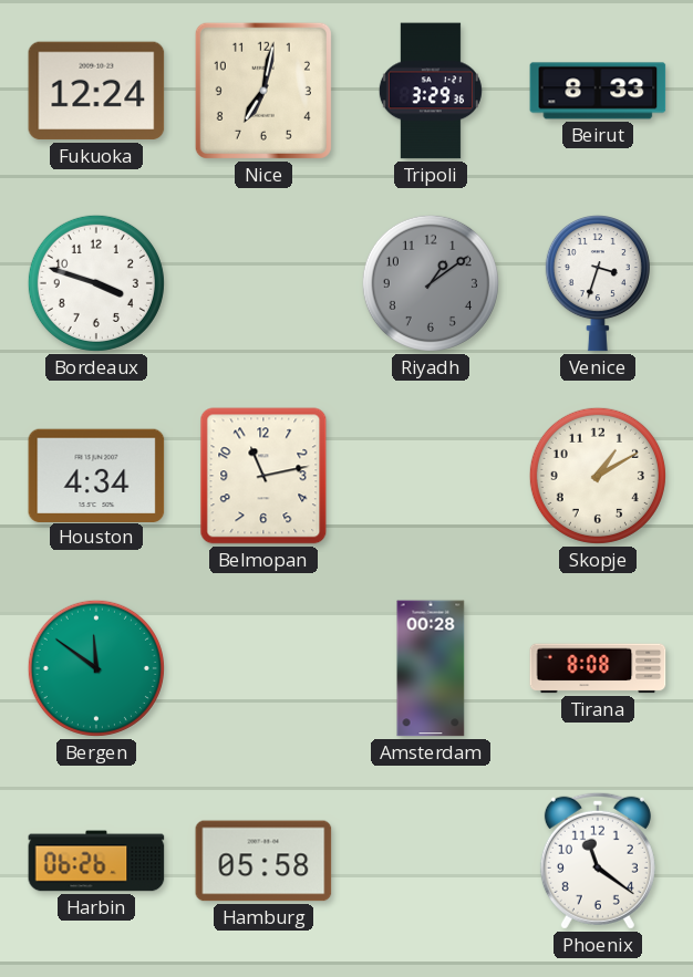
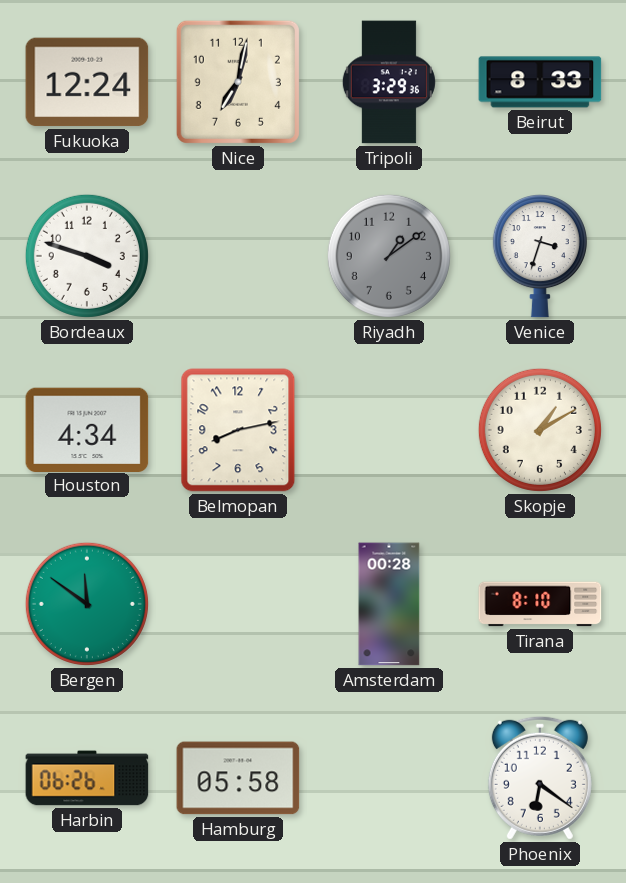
Belmopan: 11:13 -> 8:13
Tirana: 8:08 -> 8:10
Phoenix: 11:21 -> 6:21
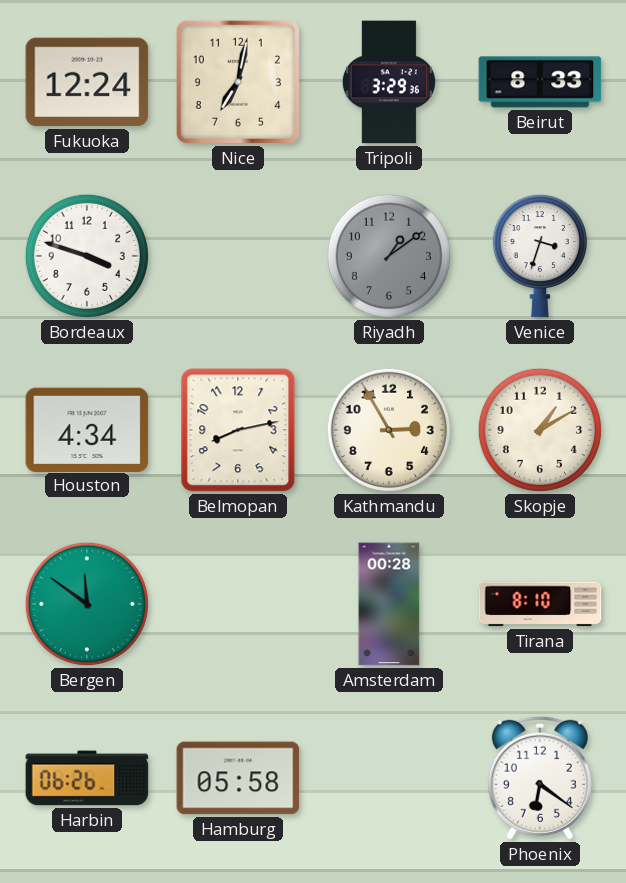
Kathmandu: none -> 2:55
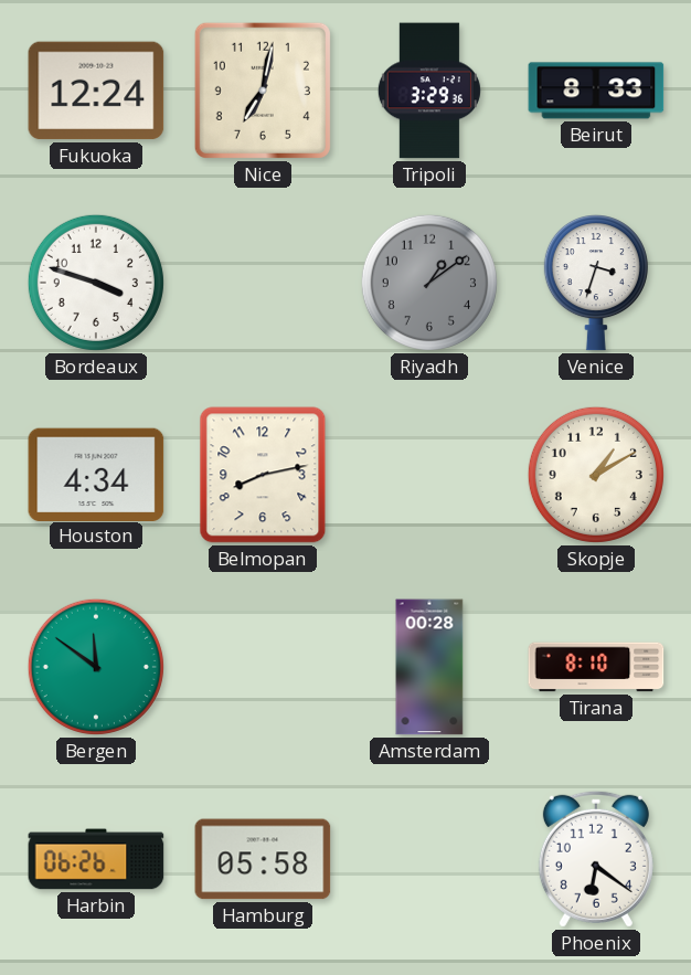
Kathmandu: 2:55 -> none
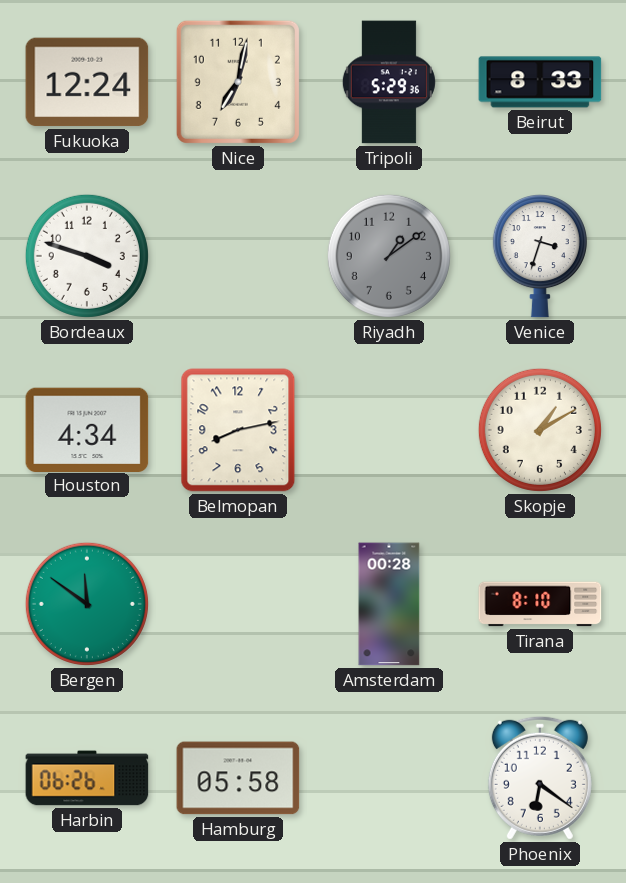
Tripoli: 3:29 -> 5:29
